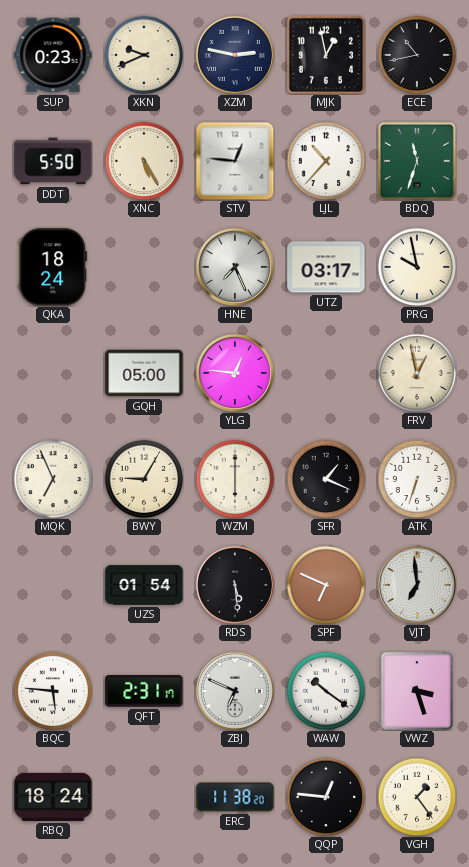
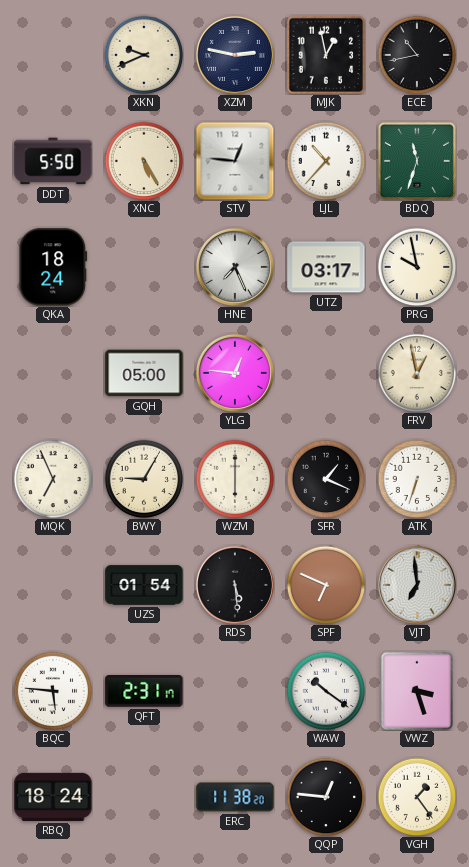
SUP: 0:23 -> none
ZBJ: 6:49 -> none
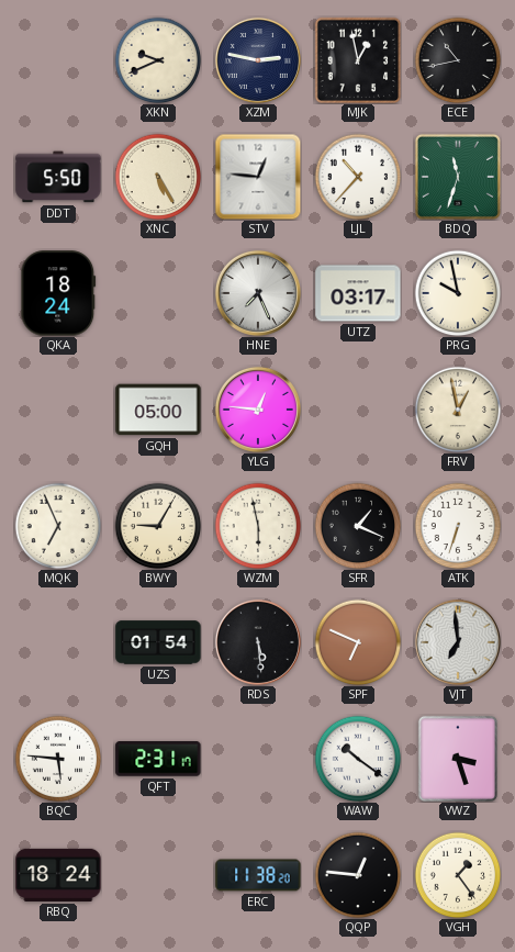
WZM: 6:00 -> 5:58
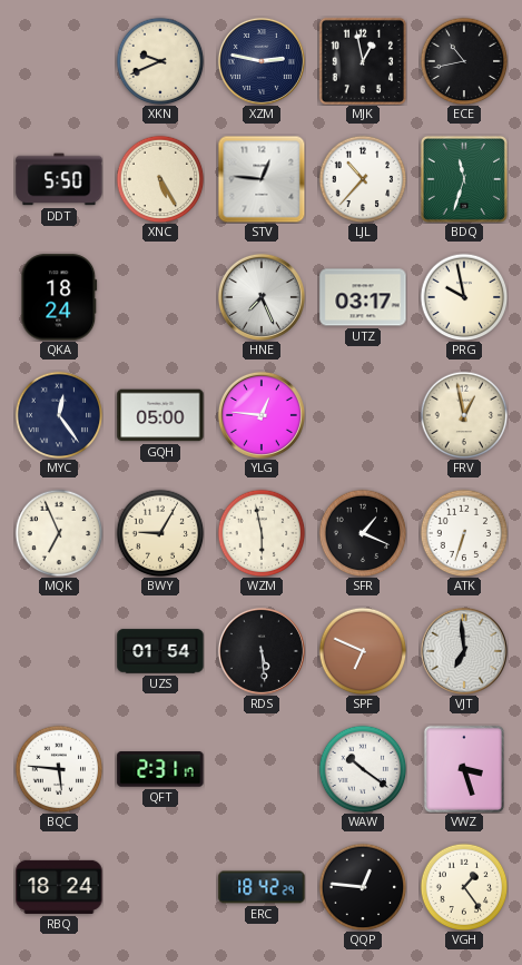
MYC: none -> 12:24
ERC: 11:38 -> 18:42
